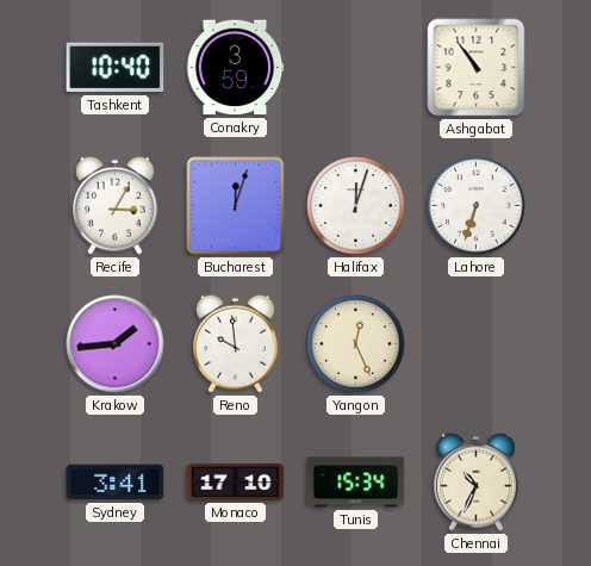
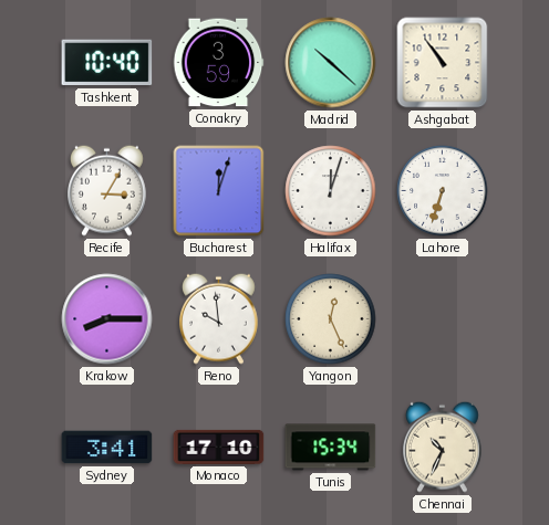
Madrid: none -> 10:22
Krakow: 1:44 -> 8:15
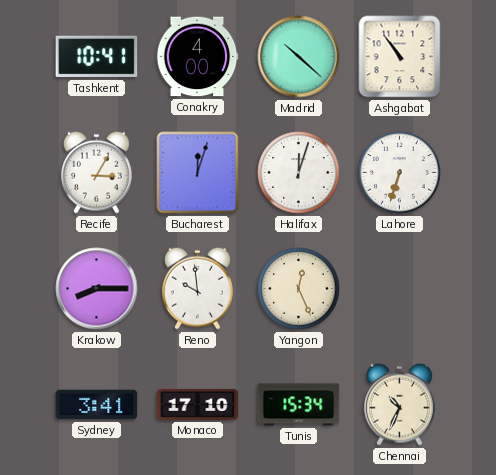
Tashkent: 10:40 -> 10:41
Conakry: 3:59 -> 4:00
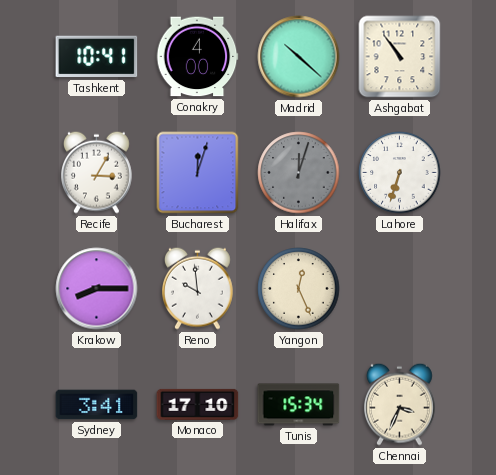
Halifax dial: white -> grey
Chennai: 10:34 -> 3:34
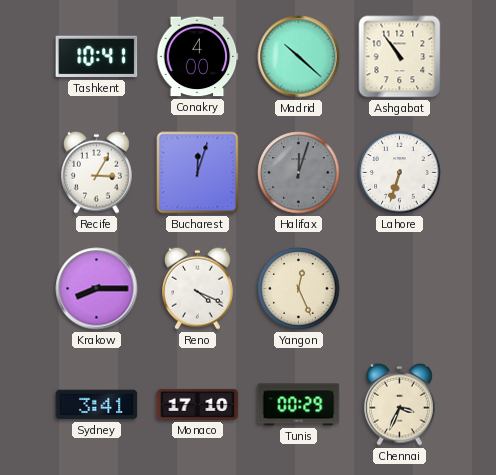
Reno: 9:59 -> 4:19
Tunis: 15:34 -> 00:29
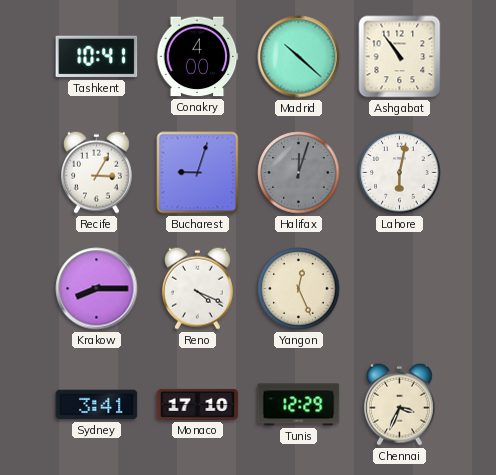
Bucharest: 12:03 -> 9:03
Lahore: 6:33 -> 6:02
Tunis: 00:29 -> 12:29
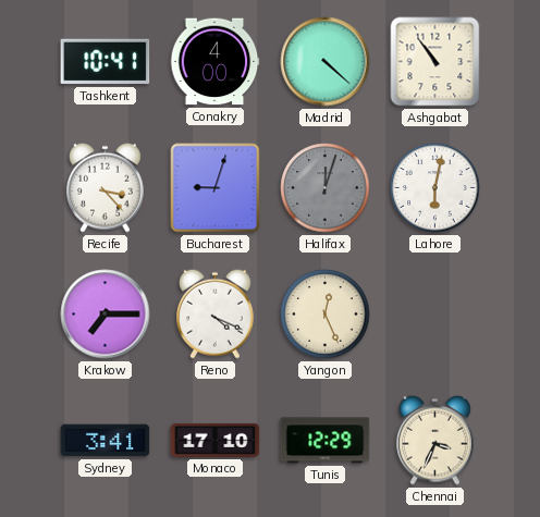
Madrid: 10:22 -> 4:22
Recife: 3:05 -> 3:23
Krakow: 8:15 -> 7:15
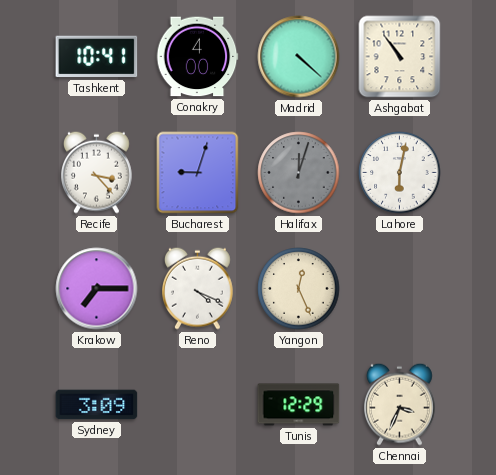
Sydney: 3:41 -> 3:09
Monaco: 17:10 -> none
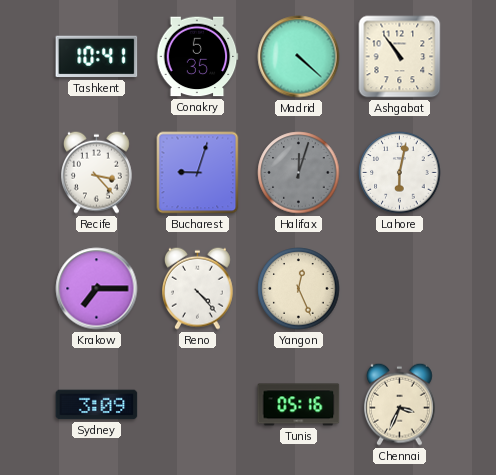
Conakry: 4:00 -> 5:35
Reno: 4:19 -> 4:23
Tunis: 12:29 -> 05:16
